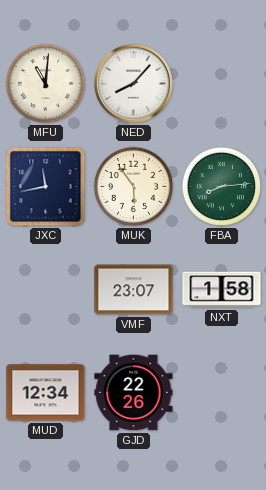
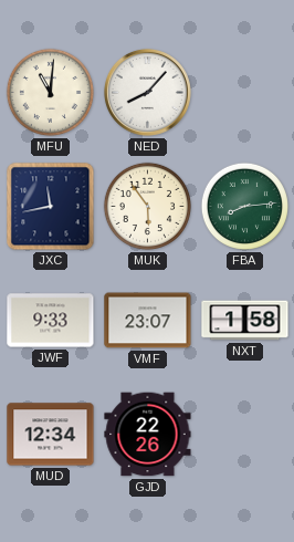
JWF: none -> 9:33
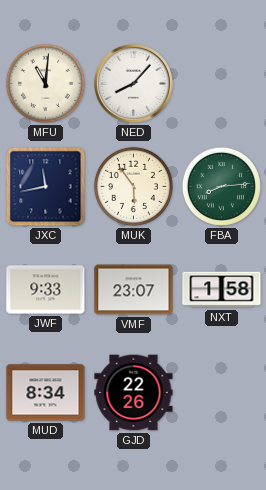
MUD: 12:34 -> 8:34
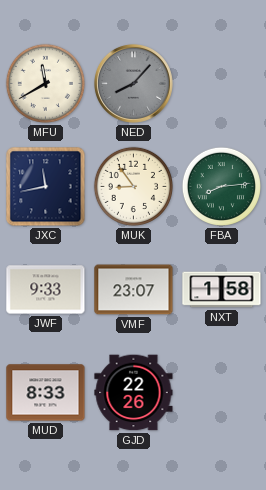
MFU: 11:01 -> 11:40
NED dial: white -> grey
MUK: 5:54 -> 8:54
MUD: 8:34 -> 8:33
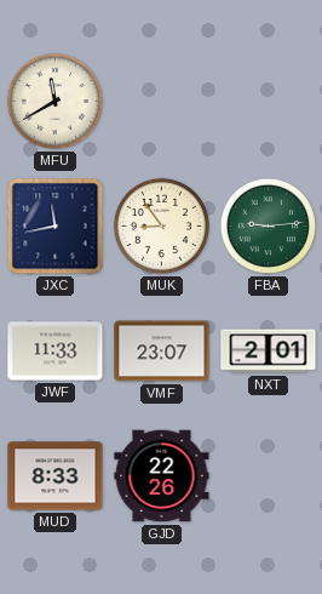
NED: 8:07 -> none
FBA: 8:14 -> 9:14
JWF: 9:33 -> 11:33
NXT: 1:58 -> 2:01
